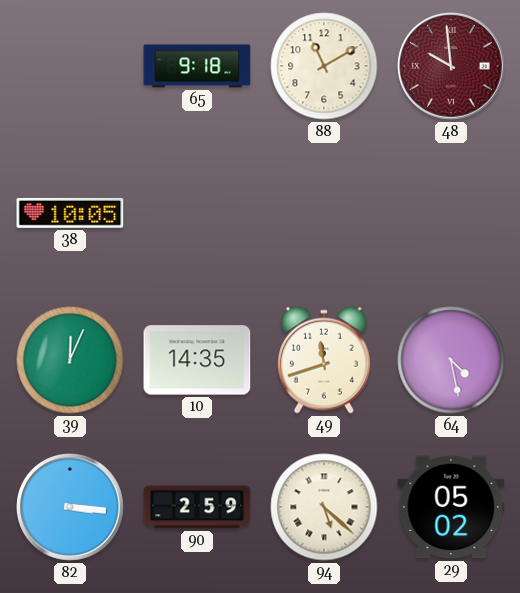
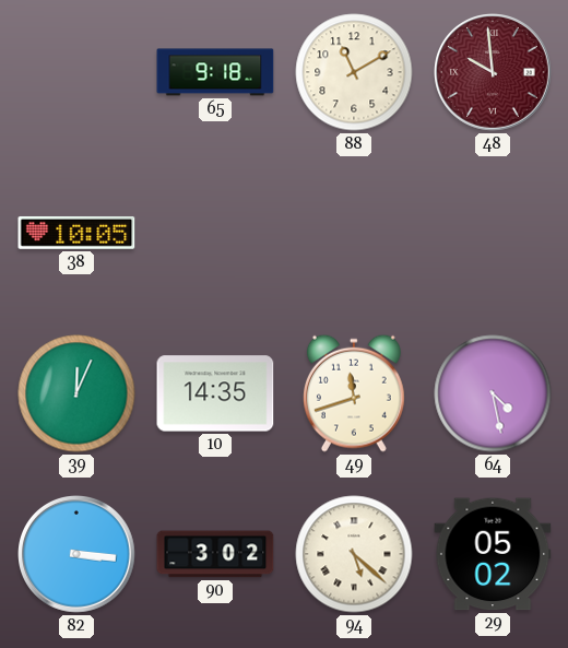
90: 2:59 -> 3:02
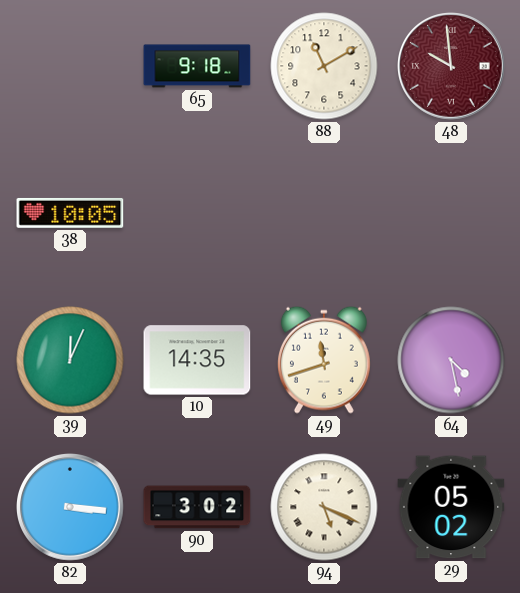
94: 5:22 -> 5:19
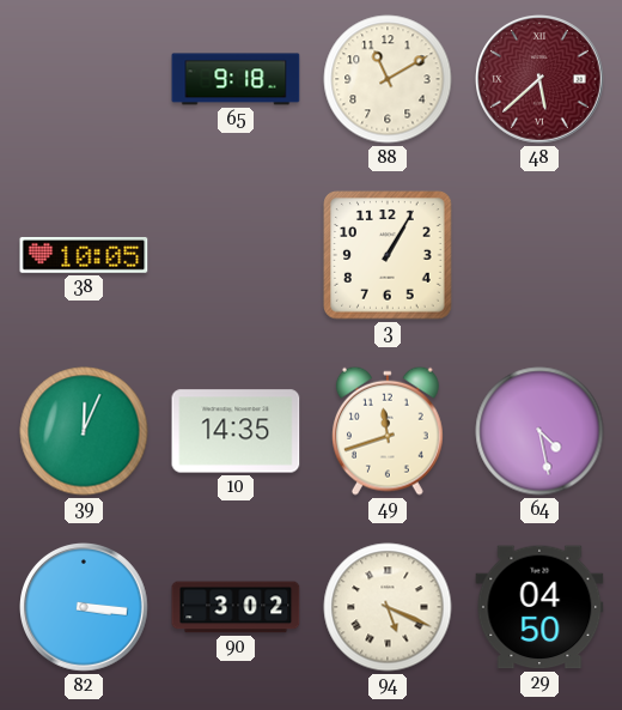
48: 9:59 -> 5:38
3: none -> 1:05
29: 05:02 -> 04:50
